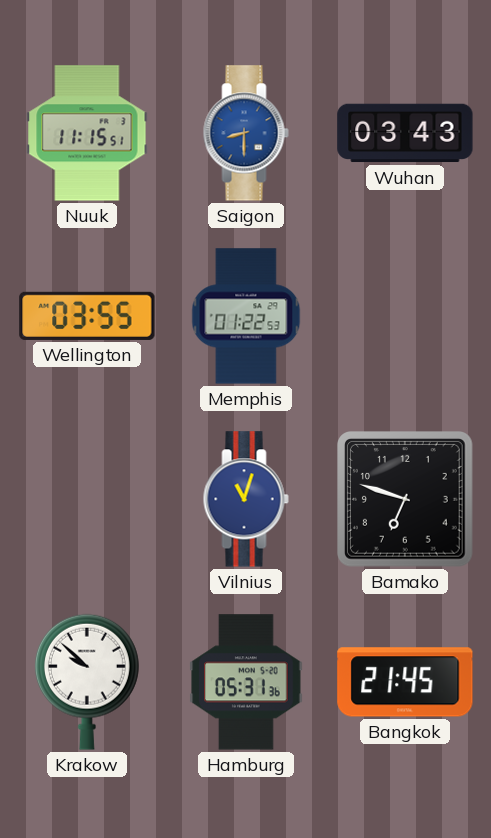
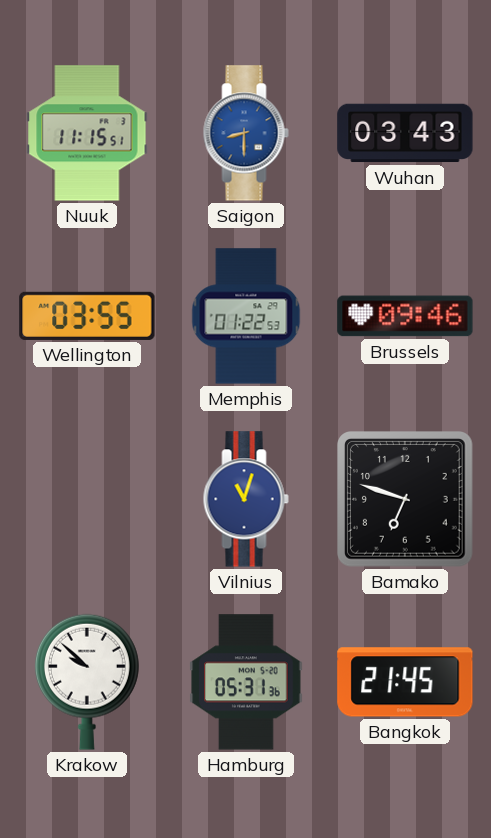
Brussels: none -> 09:46
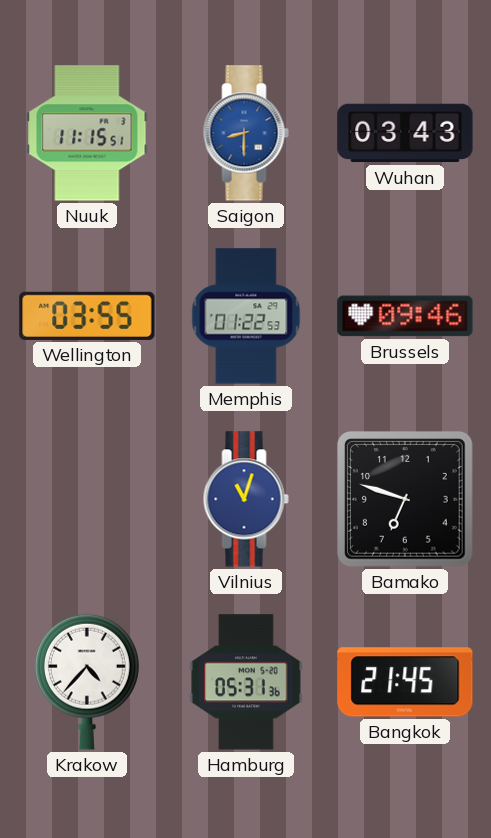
Krakow: 9:52 -> 4:37
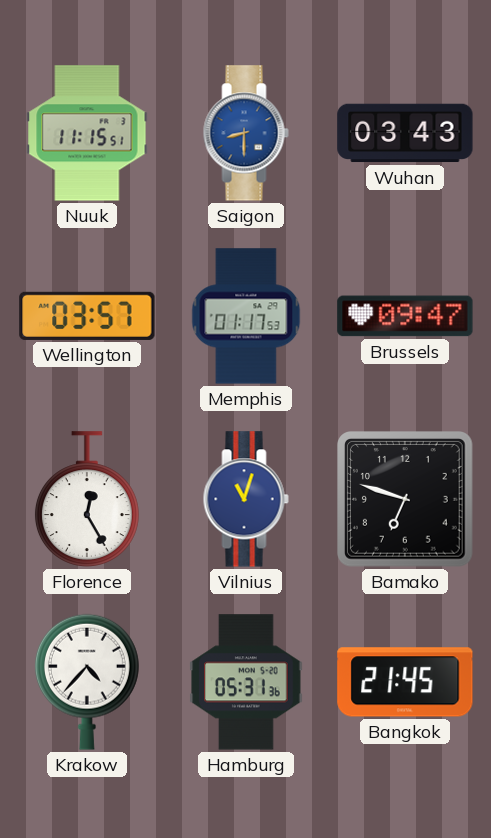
Wellington: 03:55 -> 03:57
Memphis: 01:22 -> 01:17
Brussels: 09:46 -> 09:47
Florence: none -> 12:25
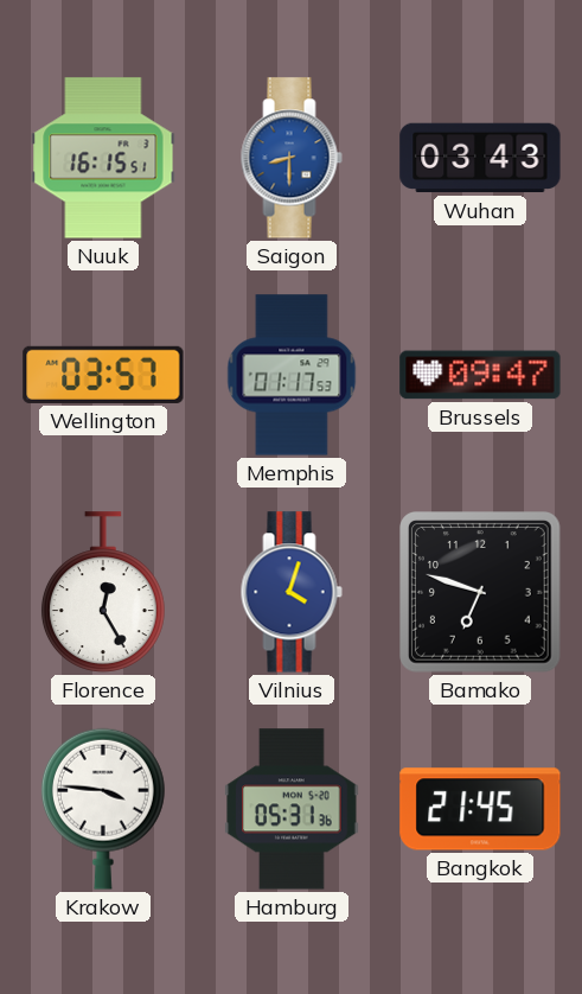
Nuuk: 11:15 -> 16:15
Vilnius: 11:03 -> 4:03
Krakow: 4:37 -> 3:46
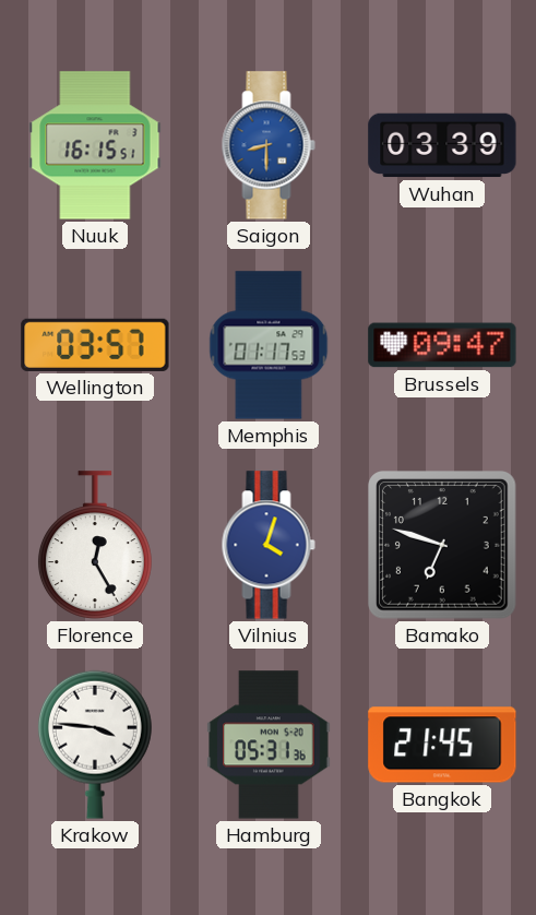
Wuhan: 03:43 -> 03:39
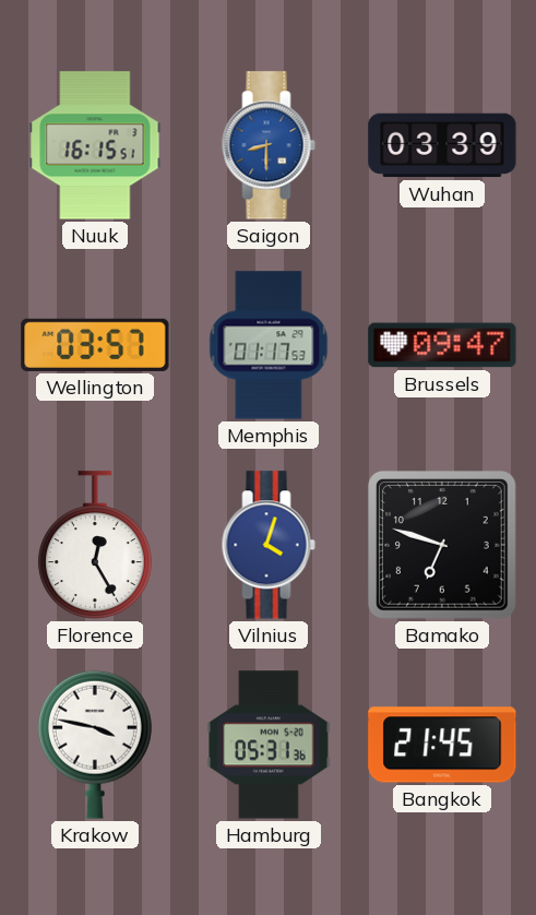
Krakow: 3:46 -> 3:47
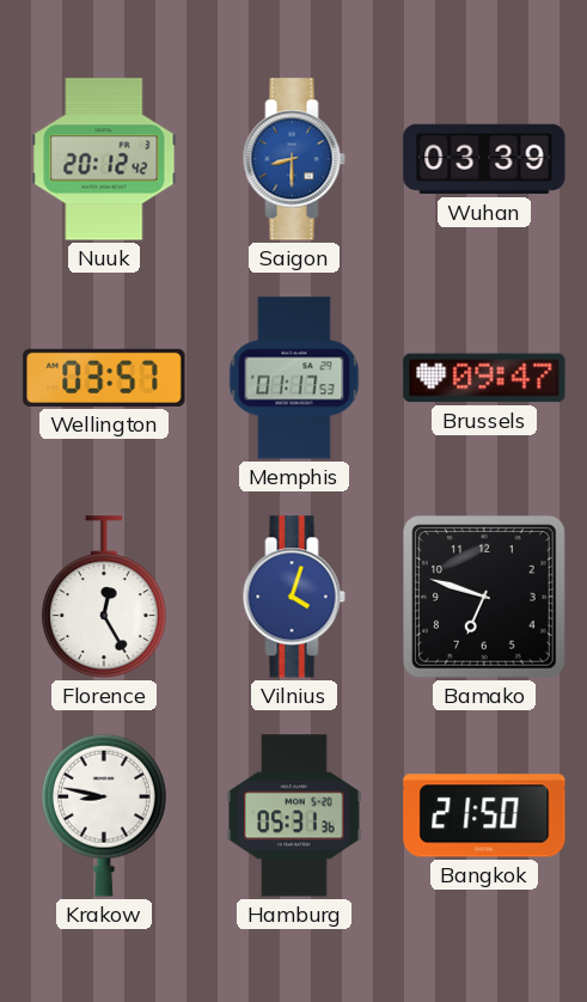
Nuuk: 16:15 -> 20:12
Krakow: 3:47 -> 8:47
Bangkok: 21:45 -> 21:50
